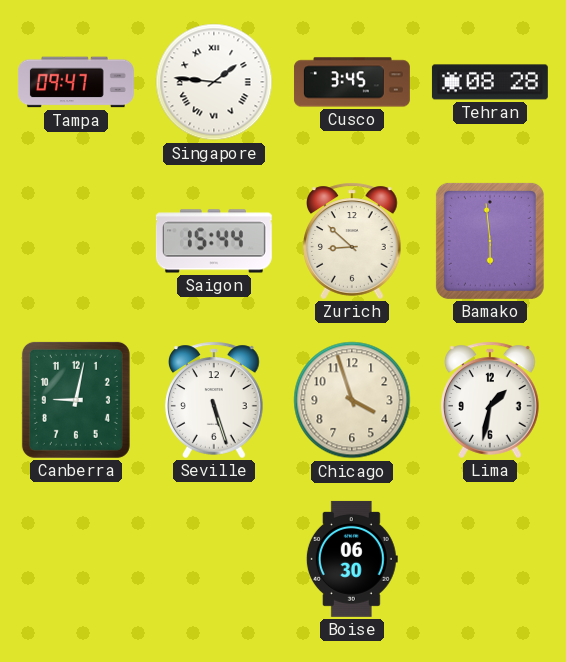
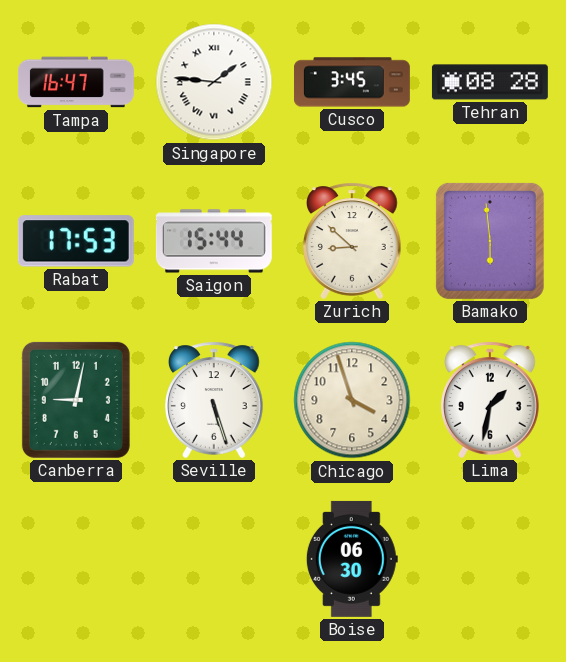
Tampa: 09:47 -> 16:47
Rabat: none -> 17:53
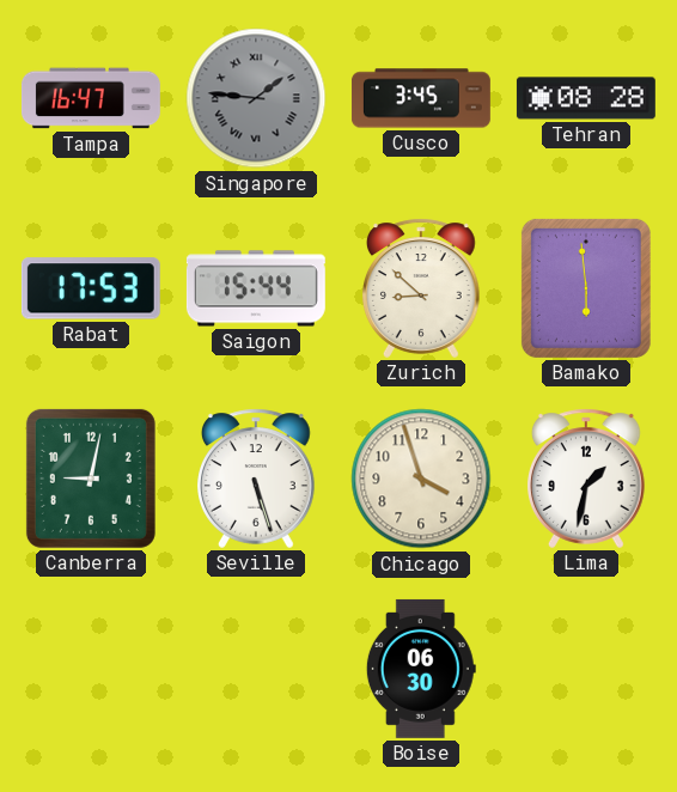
Singapore dial: white -> grey
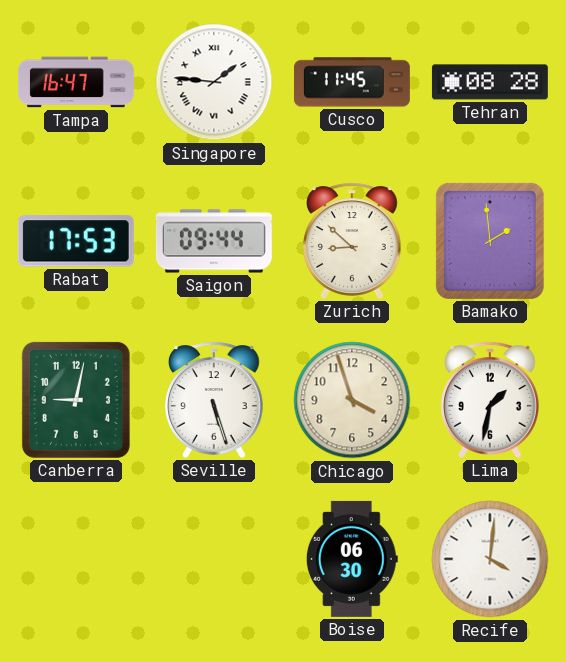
Singapore dial: grey -> white
Cusco: 3:45 -> 11:45
Saigon: 15:44 -> 09:44
Bamako: 5:59 -> 1:59
Recife: none -> 4:01
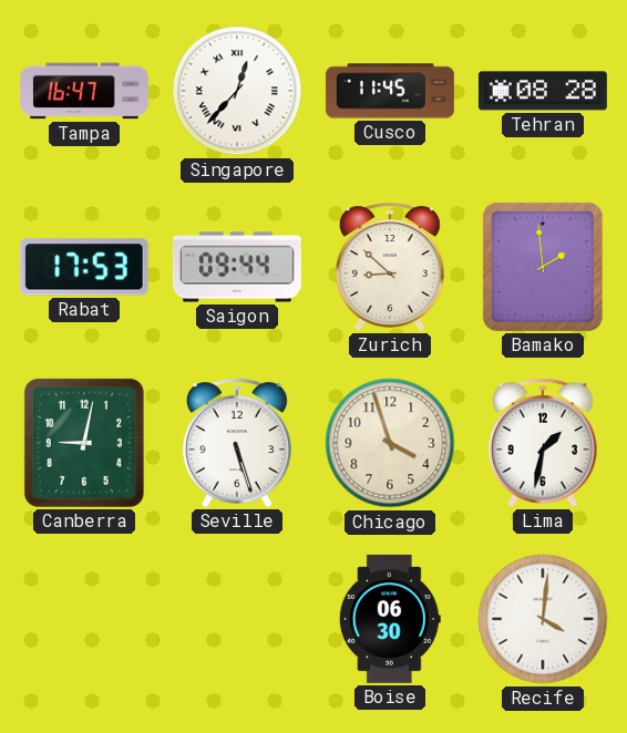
Singapore: 1:46 -> 12:37
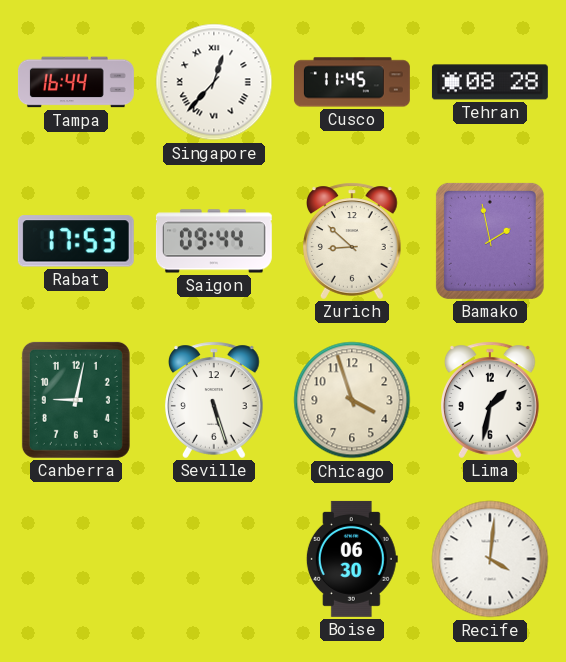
Tampa: 16:47 -> 16:44
Bamako: 1:59 -> 1:58
